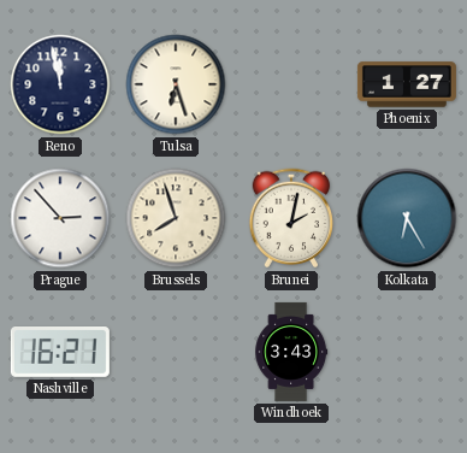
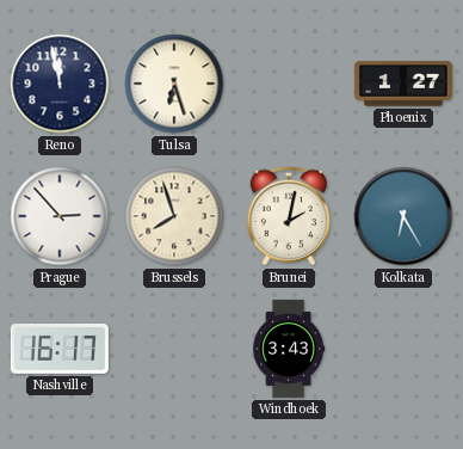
Nashville: 16:21 -> 16:17
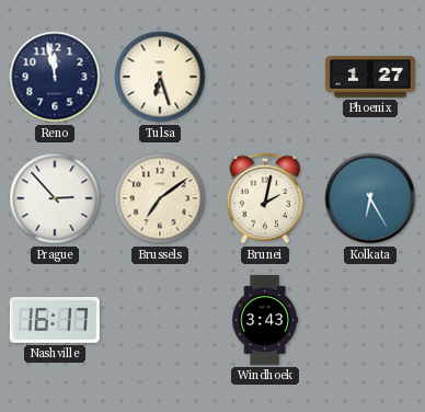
Brussels: 7:57 -> 7:09
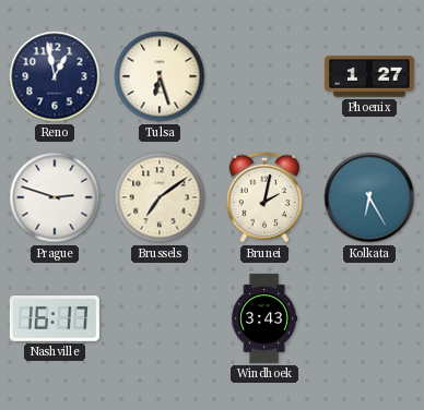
Reno: 11:58 -> 12:58
Prague: 2:53 -> 2:48
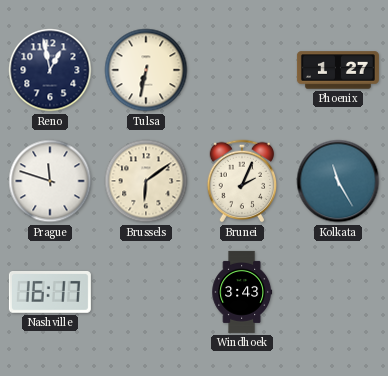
Tulsa: 6:27 -> 6:32
Prague: 2:48 -> 11:48
Brussels: 7:09 -> 6:09
Brunei: 2:02 -> 2:04
Kolkata: 6:25 -> 11:25
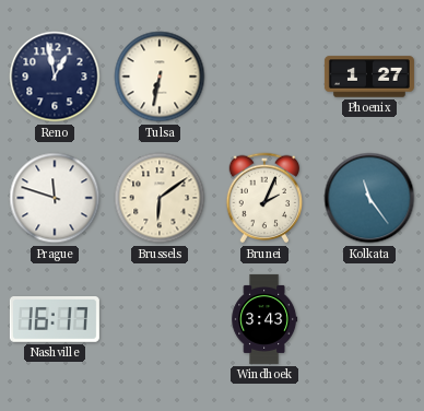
Kolkata: 11:25 -> 11:24
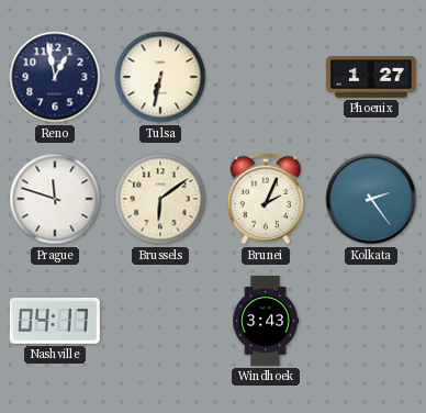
Kolkata: 11:24 -> 2:24
Nashville: 16:17 -> 04:17
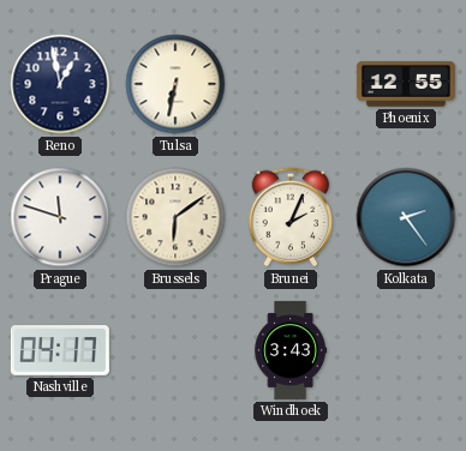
Phoenix: 1:27 -> 12:55
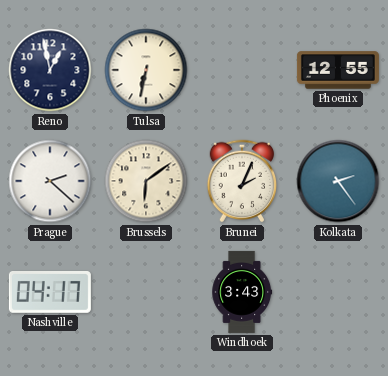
Prague: 11:48 -> 2:22
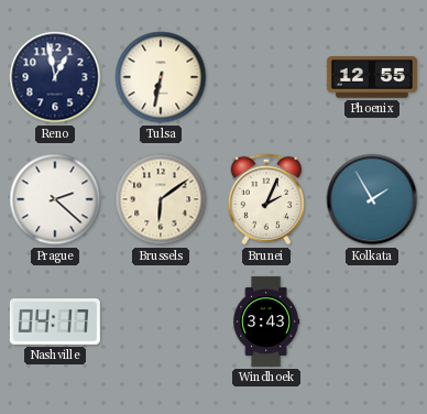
Kolkata: 2:24 -> 1:55
